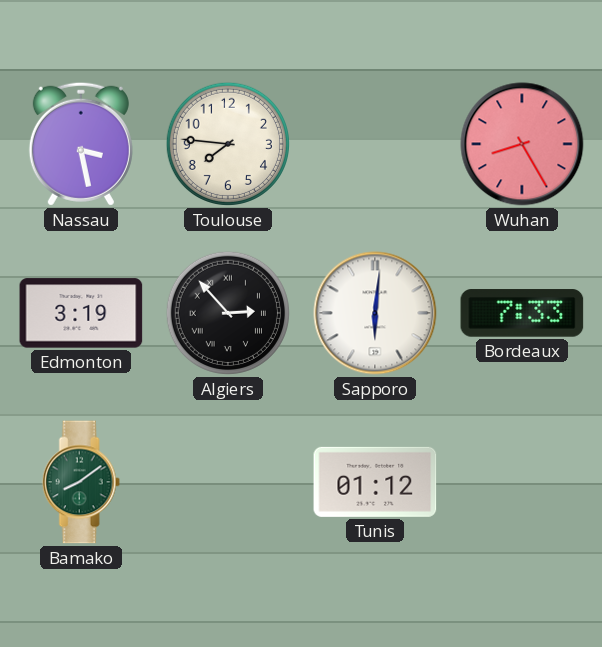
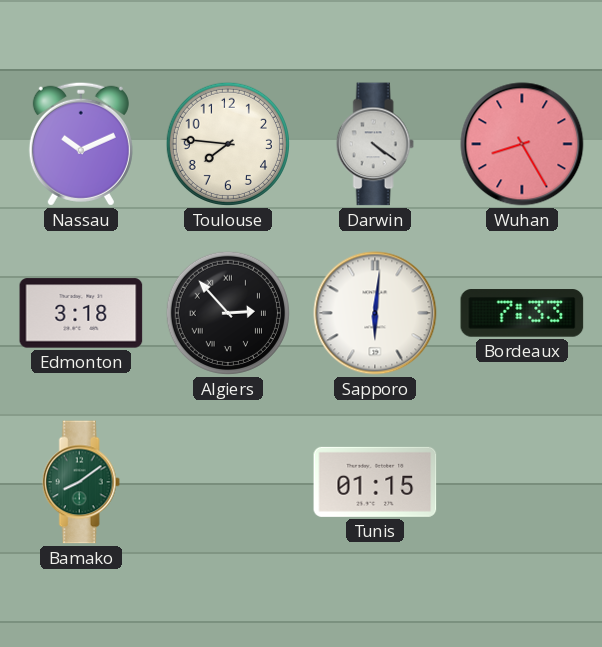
Nassau: 3:28 -> 10:11
Darwin: none -> 4:21
Edmonton: 3:19 -> 3:18
Tunis: 01:12 -> 01:15
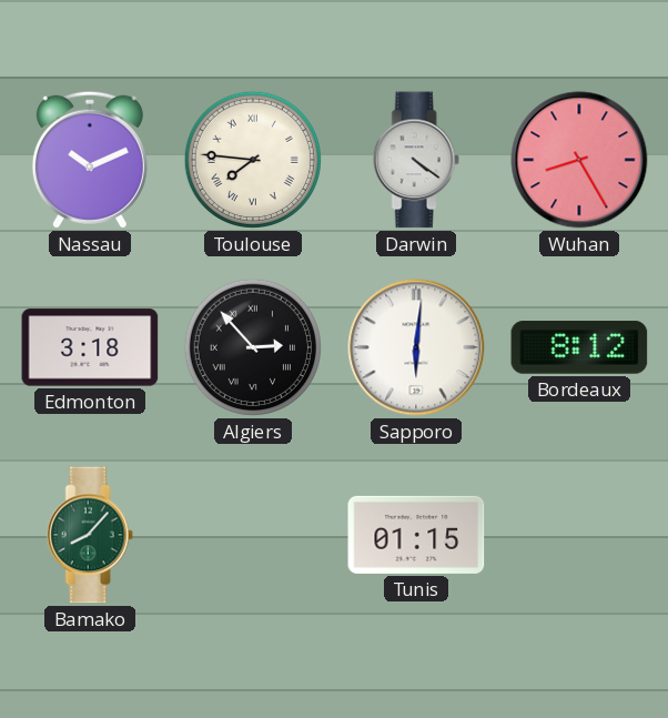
Toulouse numerals: Arabic -> Roman
Bordeaux: 7:33 -> 8:12
Bamako: 8:09 -> 8:07
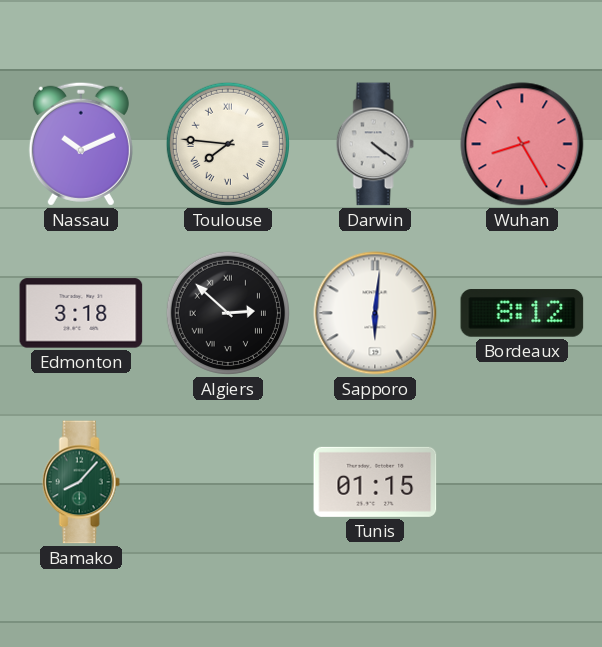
Algiers: 2:53 -> 2:52
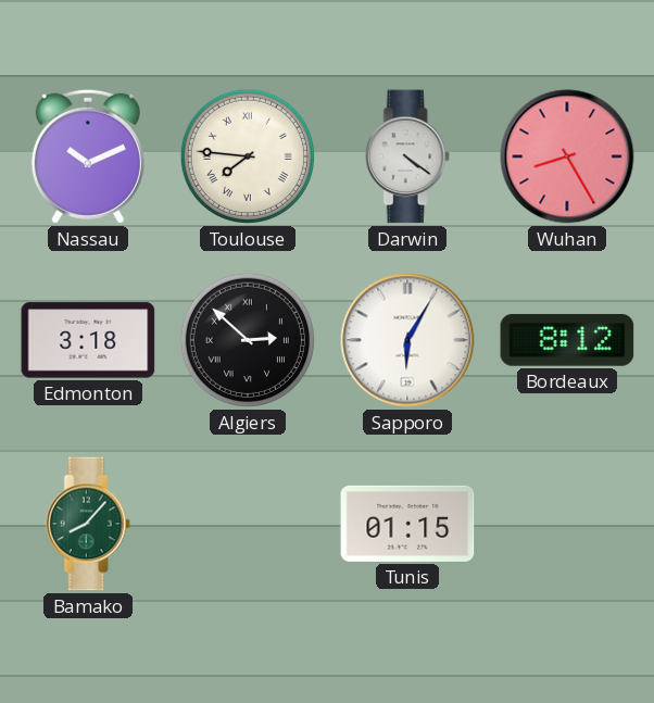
Sapporo: 6:01 -> 6:05
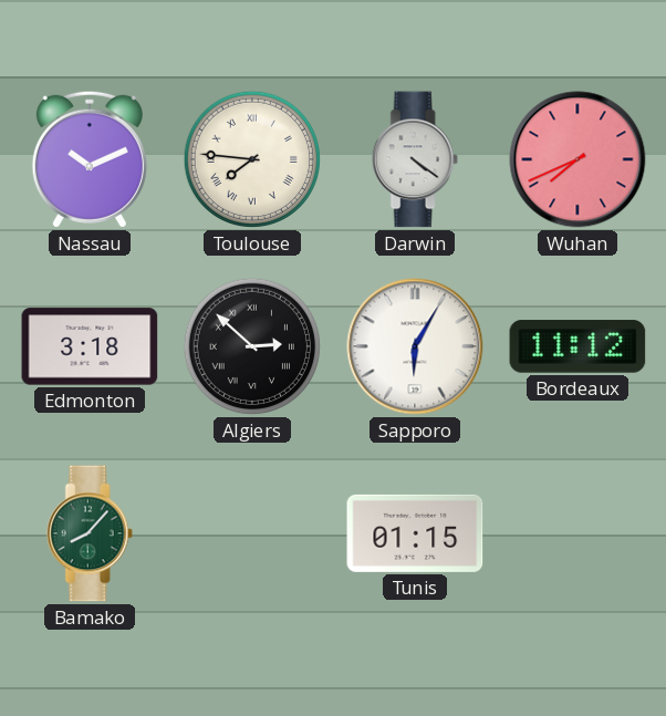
Wuhan: 8:25 -> 7:41
Bordeaux: 8:12 -> 11:12
